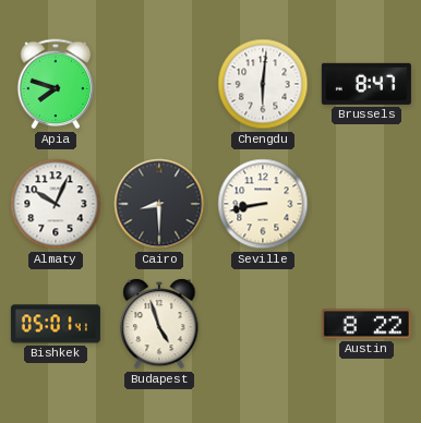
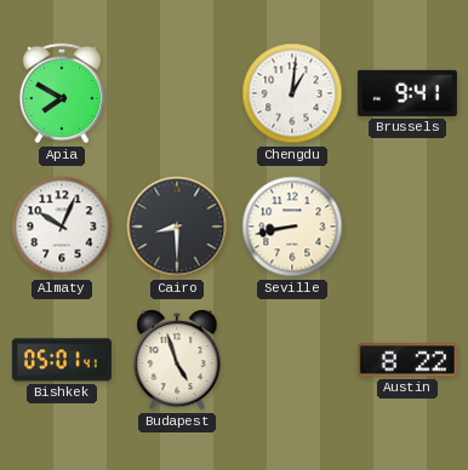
Apia: 7:48 -> 7:50
Chengdu: 6:01 -> 1:01
Brussels: 8:47 -> 9:41
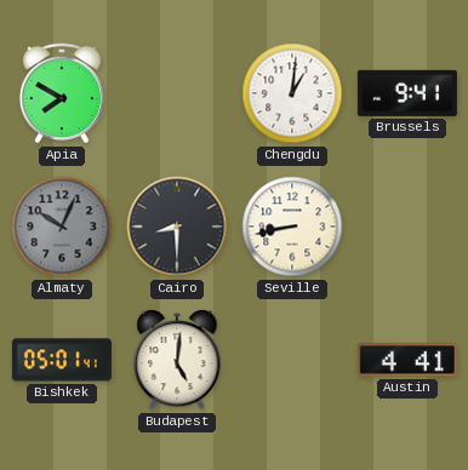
Almaty dial: white -> grey
Budapest: 4:57 -> 5:01
Austin: 8:22 -> 4:41
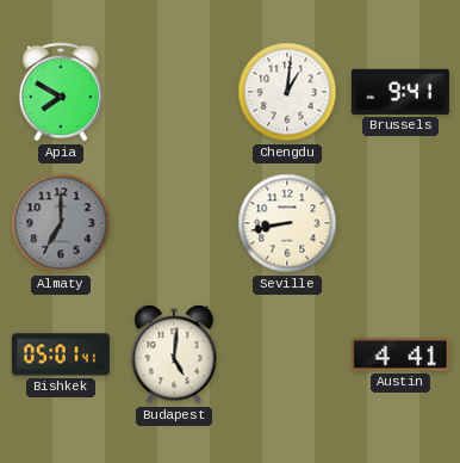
Almaty: 10:04 -> 7:00
Cairo: 8:30 -> none
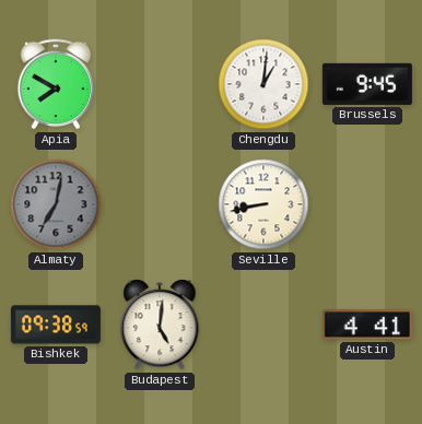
Brussels: 9:41 -> 9:45
Almaty: 7:00 -> 7:02
Bishkek: 05:01 -> 09:38
